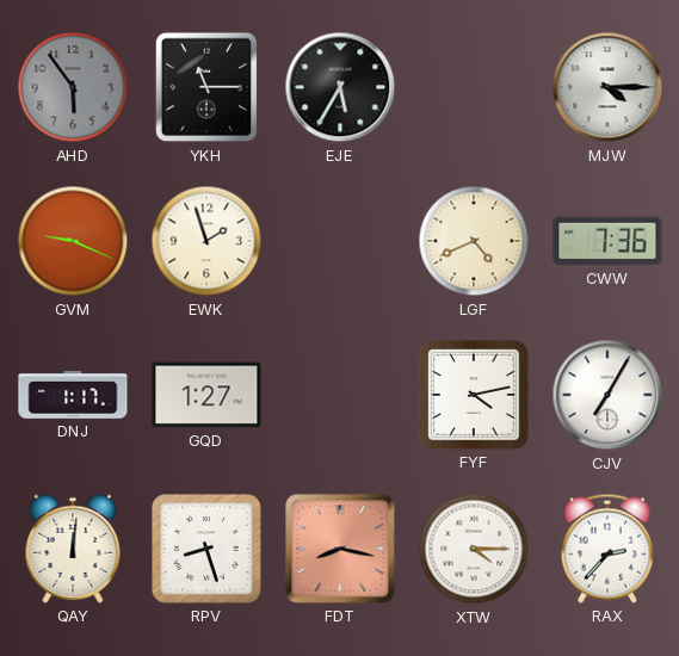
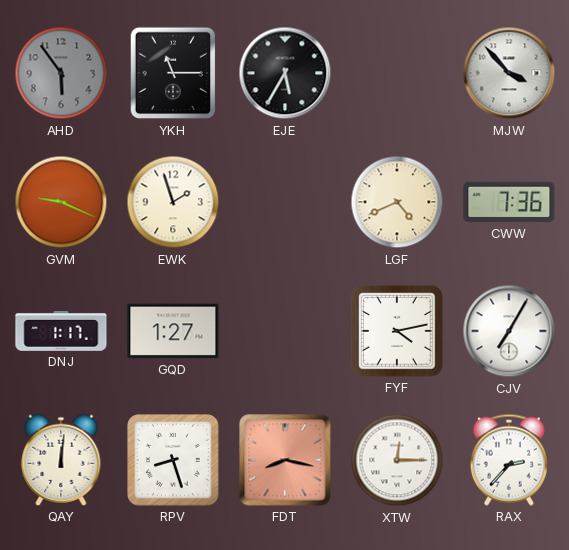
MJW: 4:15 -> 3:53
XTW: 4:15 -> 12:15
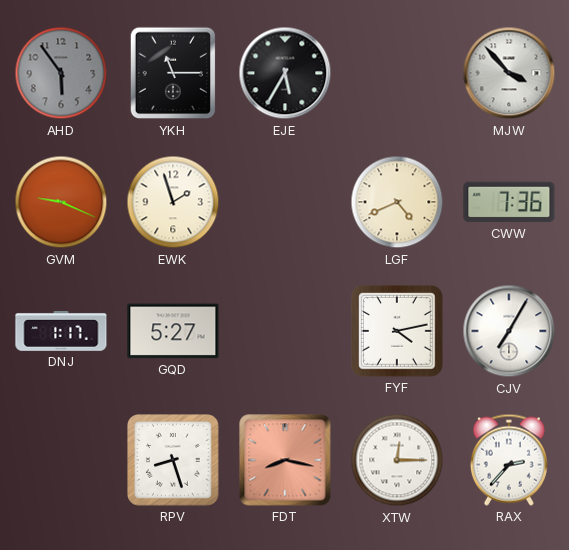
GQD: 1:27 -> 5:27
QAY: 12:01 -> none
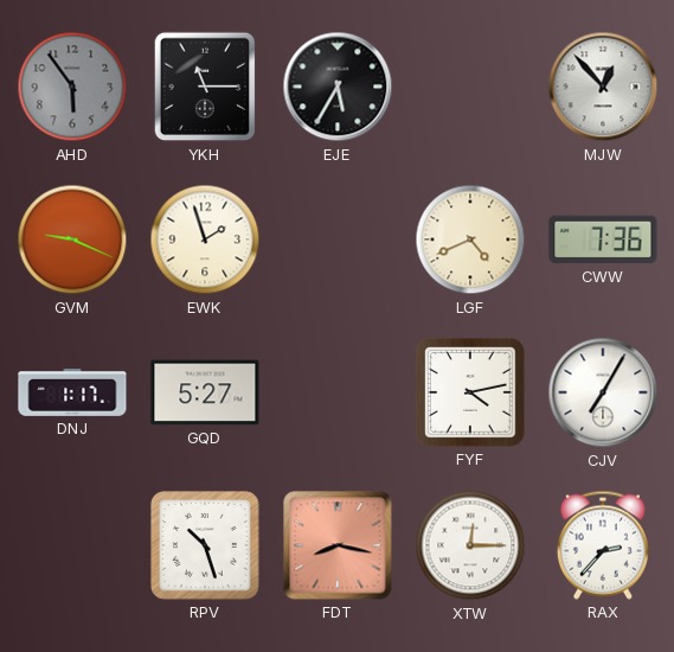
MJW: 3:53 -> 12:53
RPV: 8:27 -> 10:27
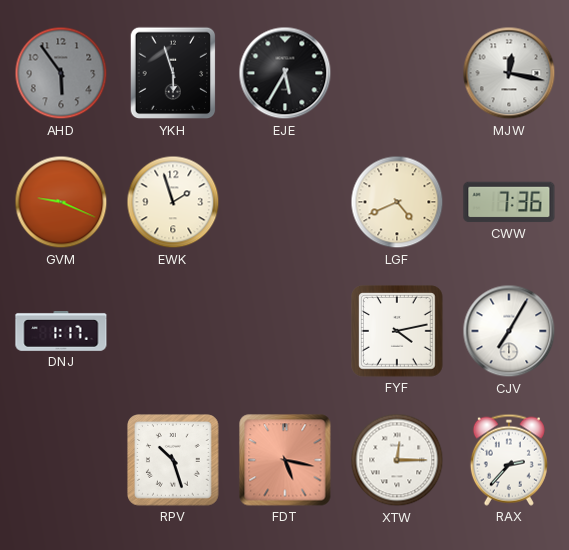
YKH: 11:15 -> 5:57
MJW: 12:53 -> 12:17
GQD: 5:27 -> none
FDT: 8:17 -> 5:17
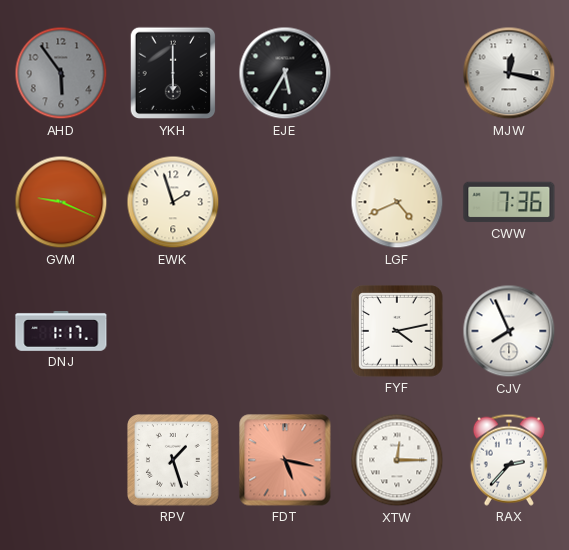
YKH: 5:57 -> 6:00
CJV: 7:05 -> 7:56
RPV: 10:27 -> 1:27
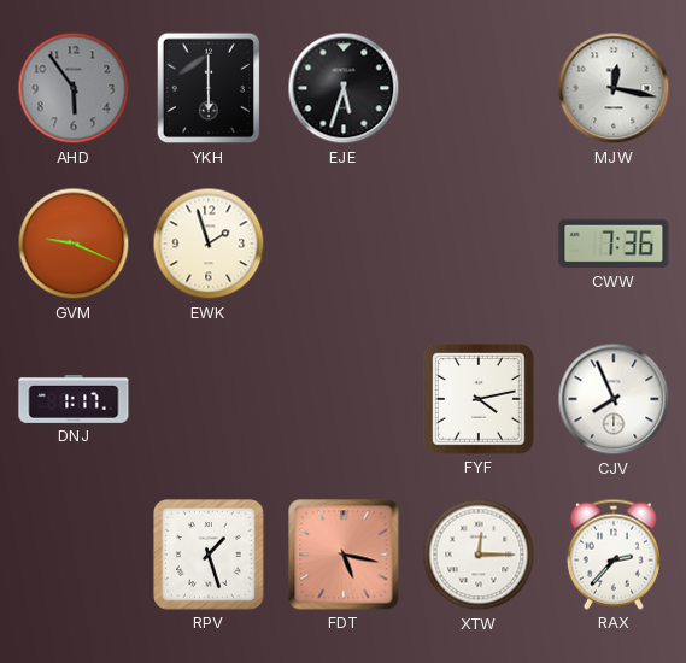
EJE: 5:35 -> 5:33
LGF: 4:41 -> none
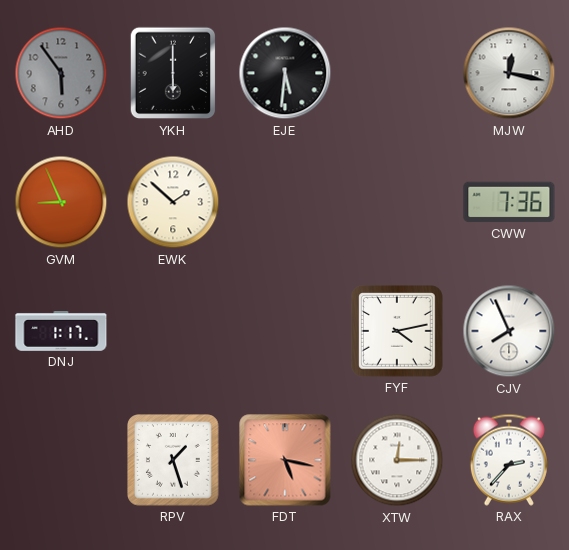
EJE: 5:33 -> 5:31
GVM: 9:19 -> 8:56
EWK: 1:57 -> 1:52
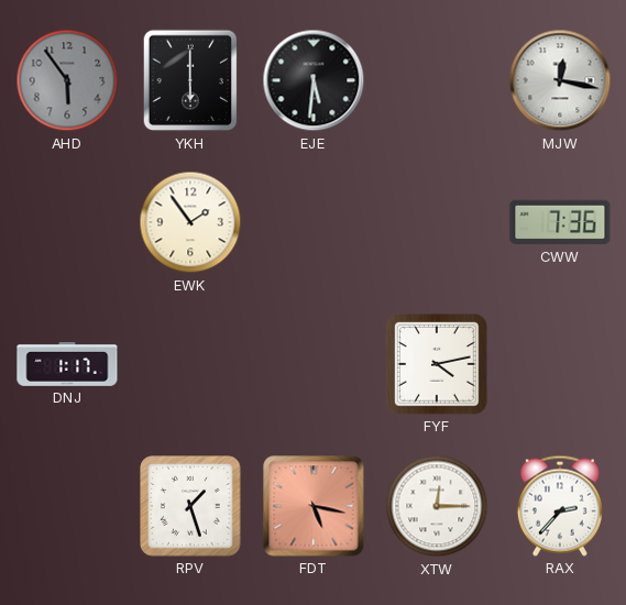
GVM: 8:56 -> none
EWK: 1:52 -> 1:54
CJV: 7:56 -> none
